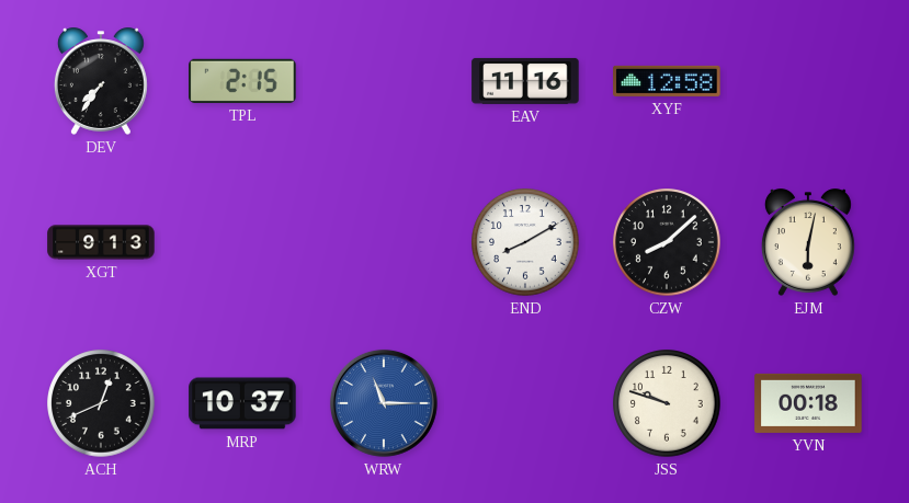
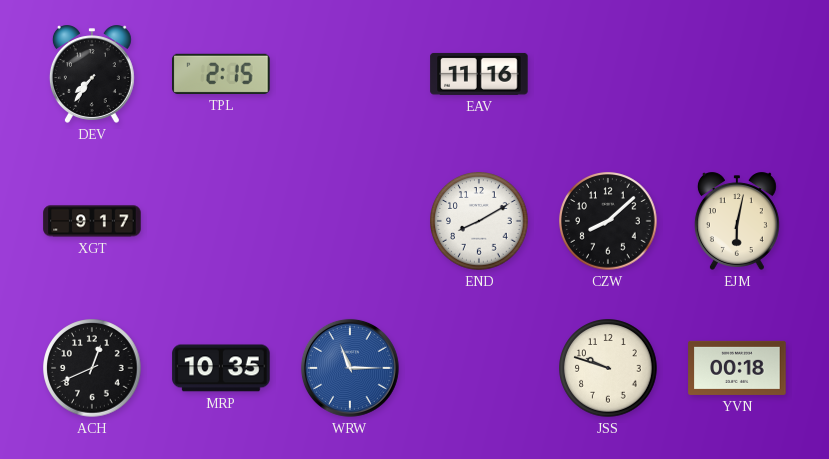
XYF: 12:58 -> none
XGT: 9:13 -> 9:17
MRP: 10:37 -> 10:35
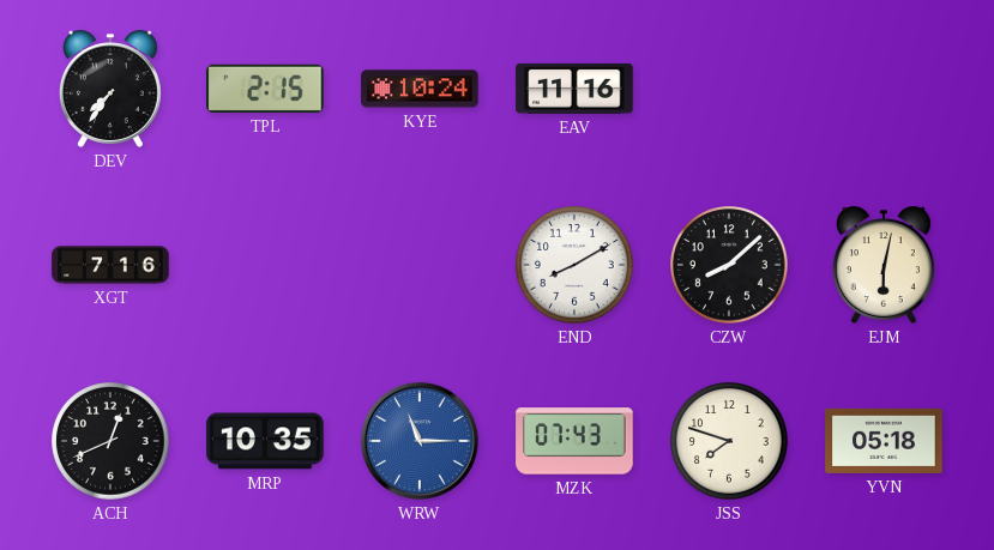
KYE: none -> 10:24
XGT: 9:17 -> 7:16
MZK: none -> 07:43
JSS: 9:48 -> 7:48
YVN: 00:18 -> 05:18
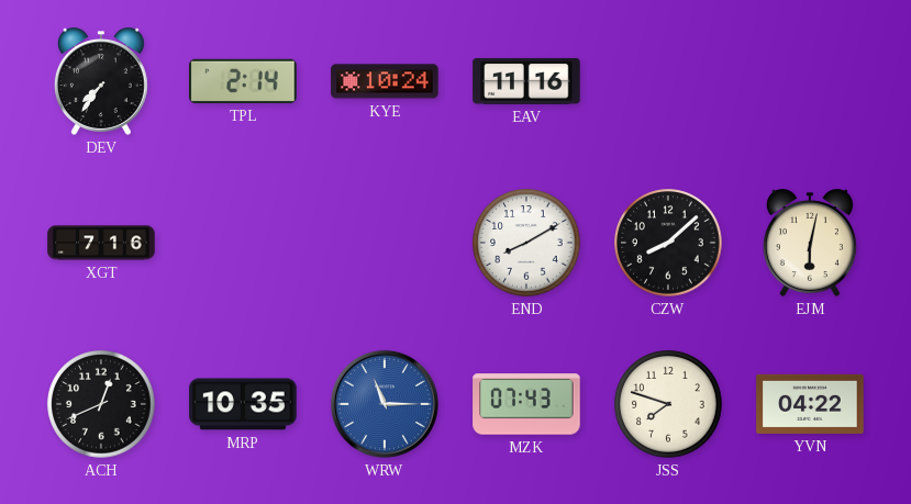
TPL: 2:15 -> 2:14
YVN: 05:18 -> 04:22
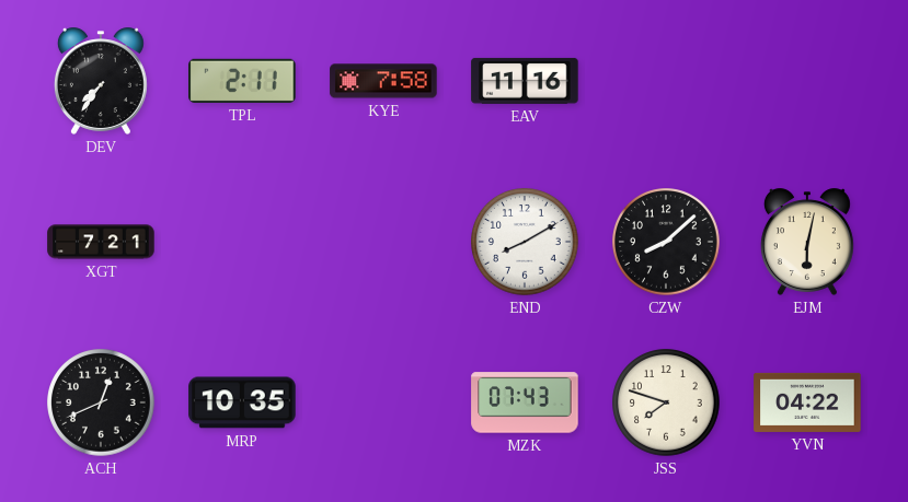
TPL: 2:14 -> 2:11
KYE: 10:24 -> 7:58
XGT: 7:16 -> 7:21
WRW: 11:15 -> none
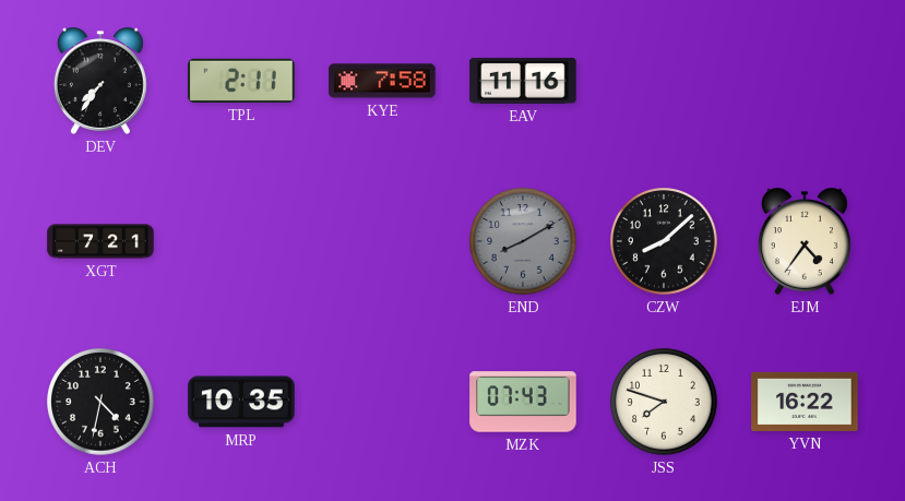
END dial: white -> grey
EJM: 6:02 -> 4:36
ACH: 12:41 -> 4:32
YVN: 04:22 -> 16:22
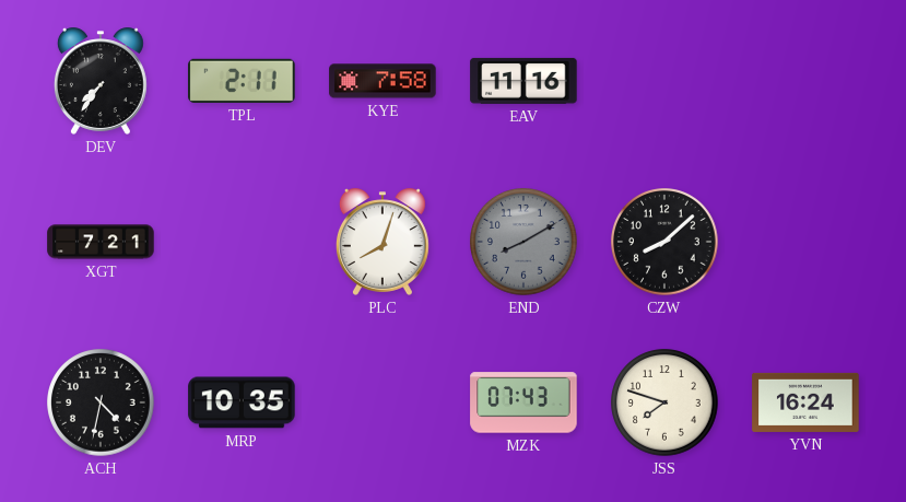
PLC: none -> 8:03
EJM: 4:36 -> none
YVN: 16:22 -> 16:24
